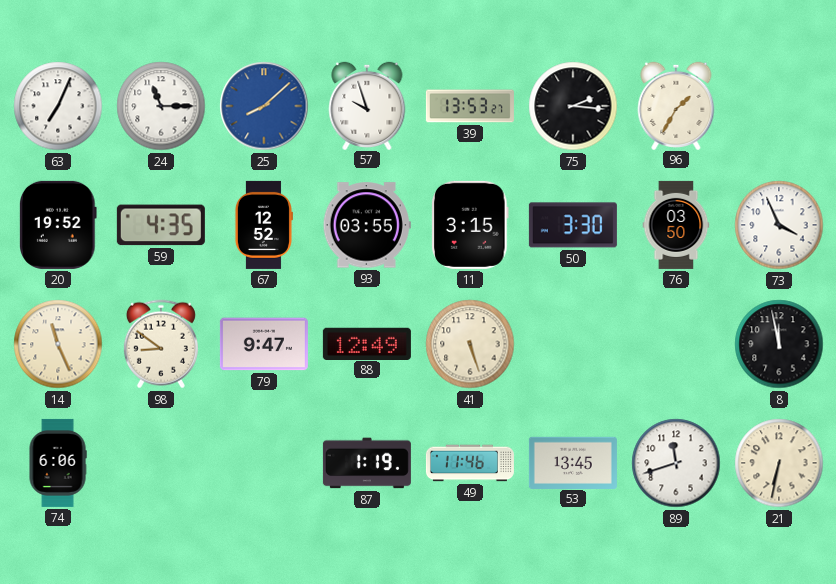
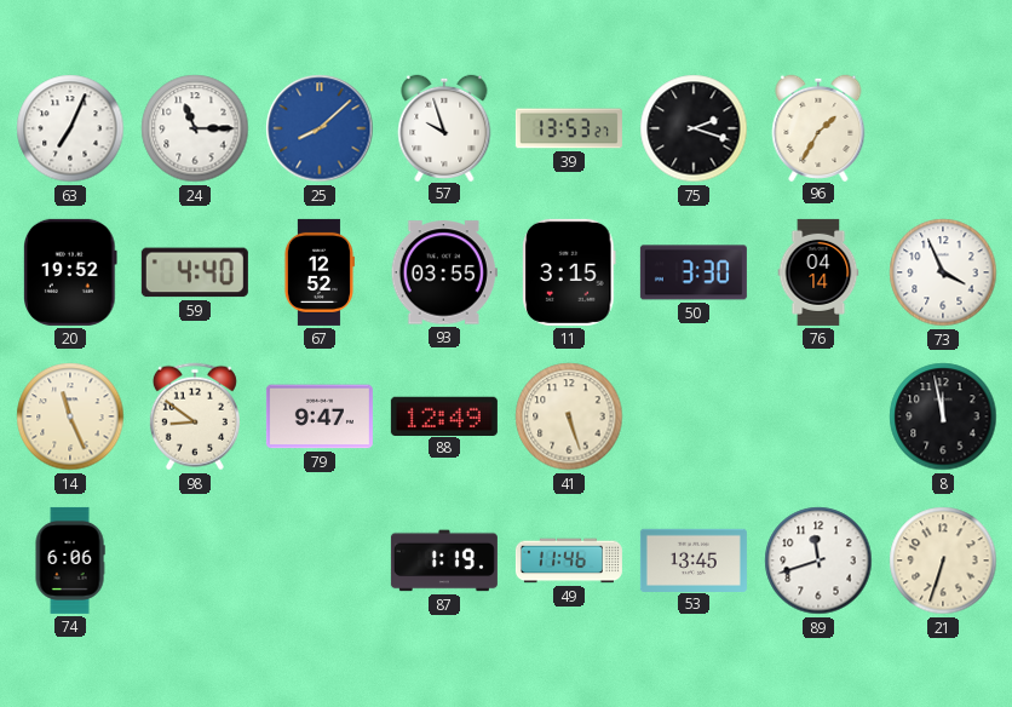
75: 2:16 -> 2:18
59: 4:35 -> 4:40
76: 03:50 -> 04:14
21: 6:32 -> 6:33
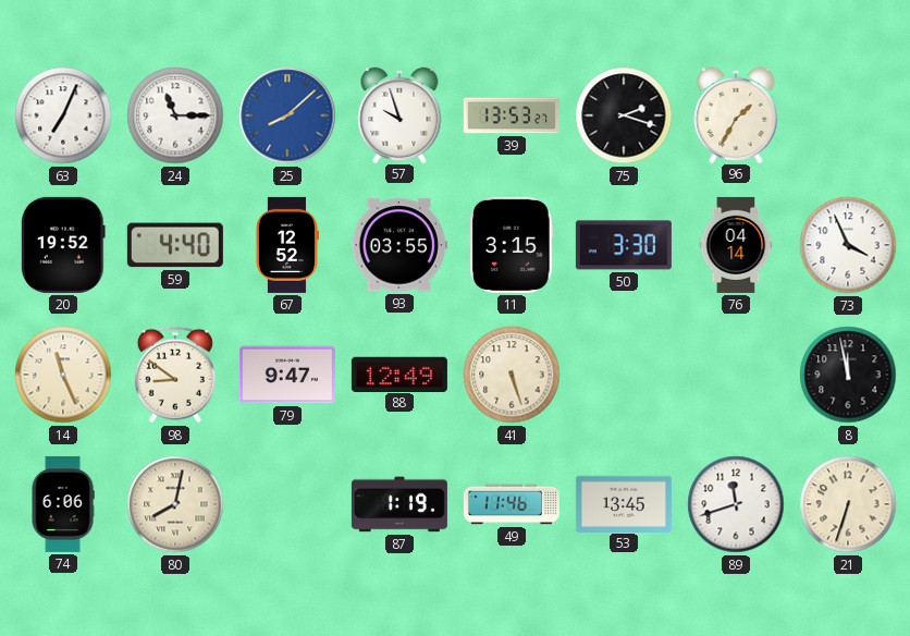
80: none -> 8:02
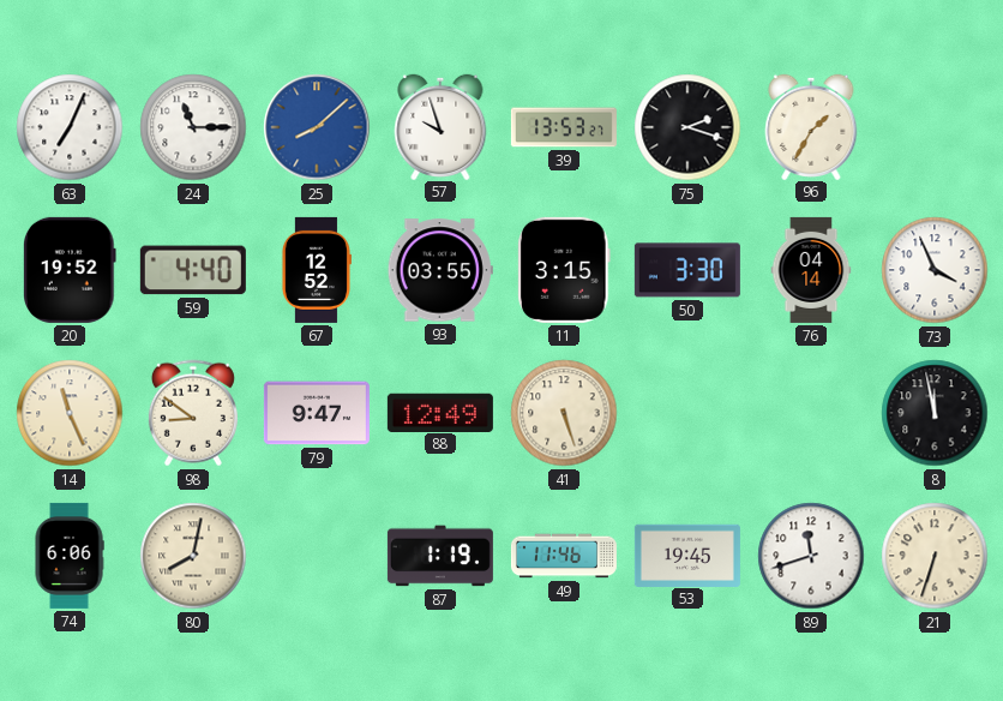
53: 13:45 -> 19:45
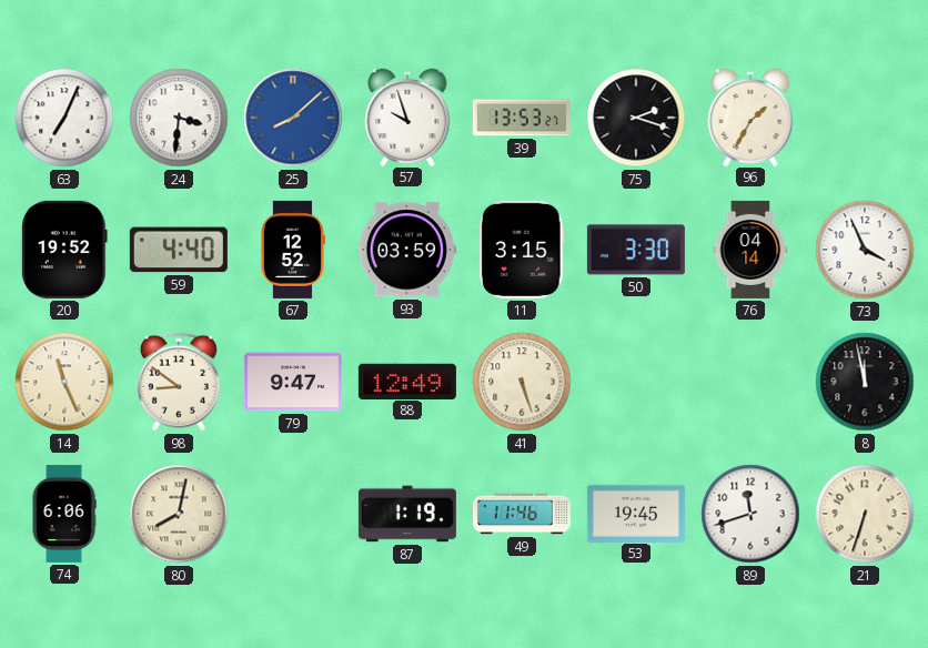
24: 11:15 -> 3:31
93: 03:55 -> 03:59
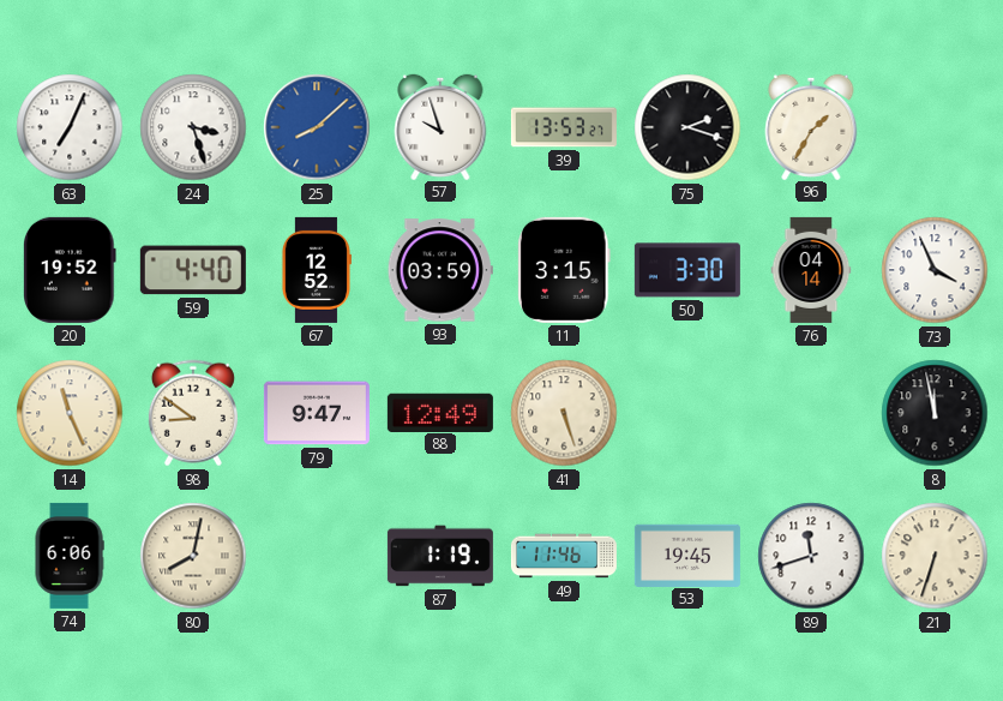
24: 3:31 -> 3:27
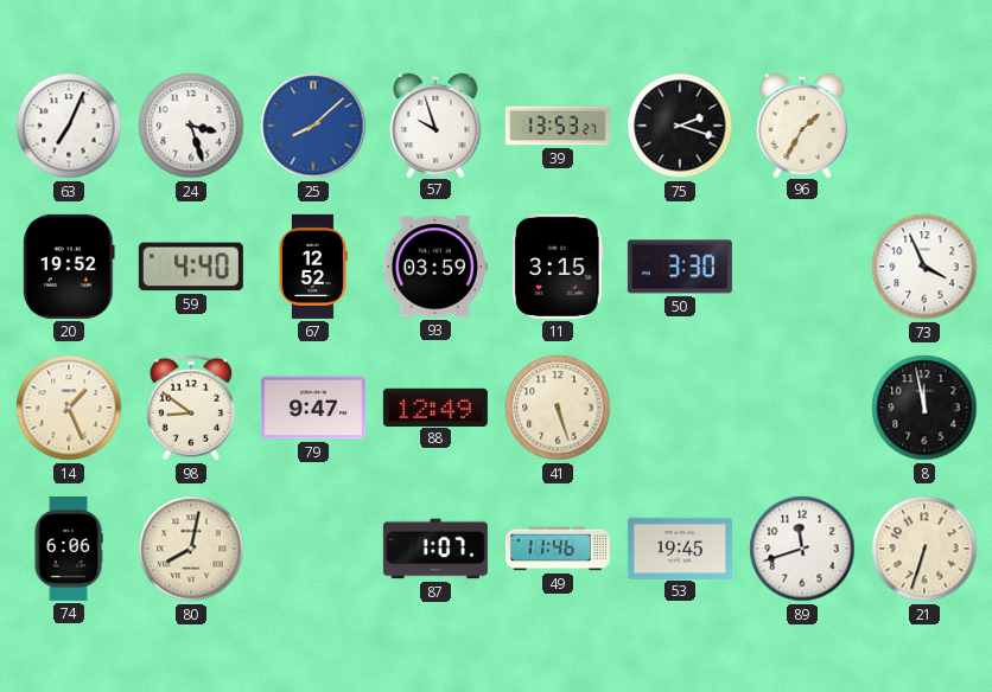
76: 04:14 -> none
14: 11:26 -> 1:26
87: 1:19 -> 1:07
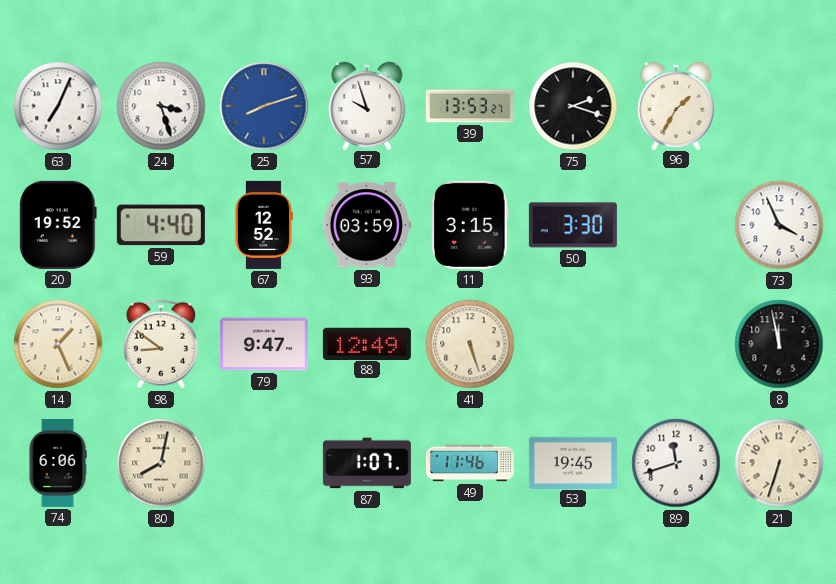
25: 8:08 -> 8:12
